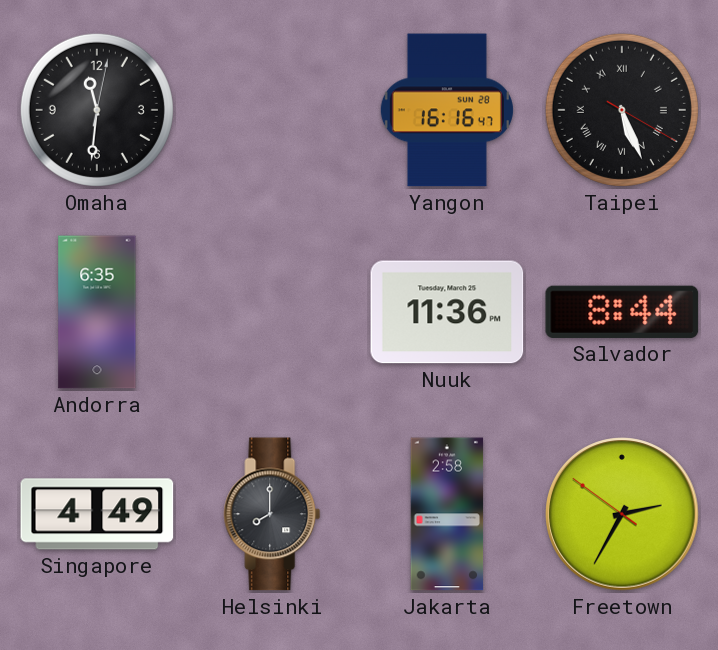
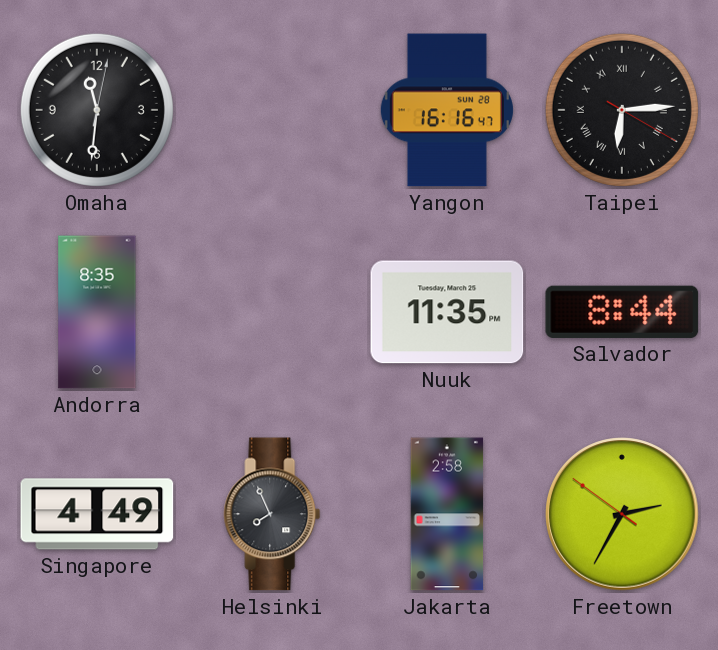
Taipei: 5:26 -> 6:14
Andorra: 6:35 -> 8:35
Nuuk: 11:36 -> 11:35
Helsinki: 8:00 -> 7:56
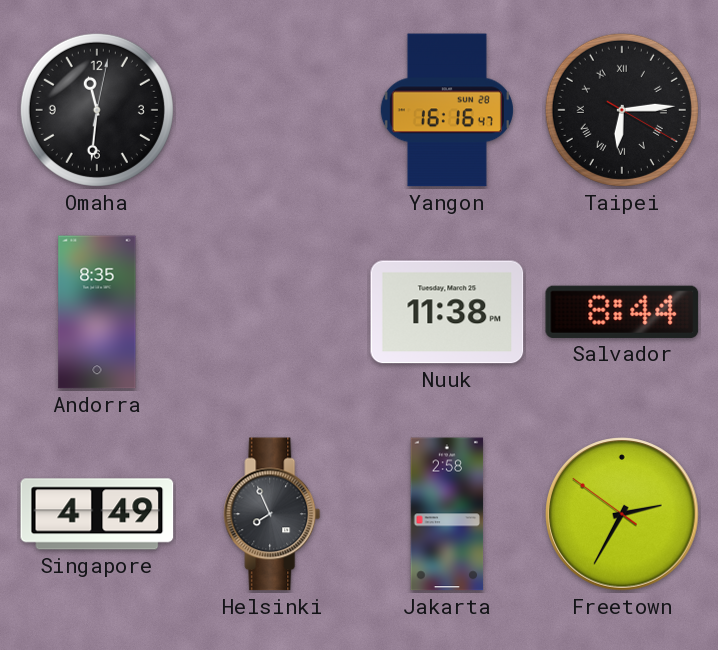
Nuuk: 11:35 -> 11:38
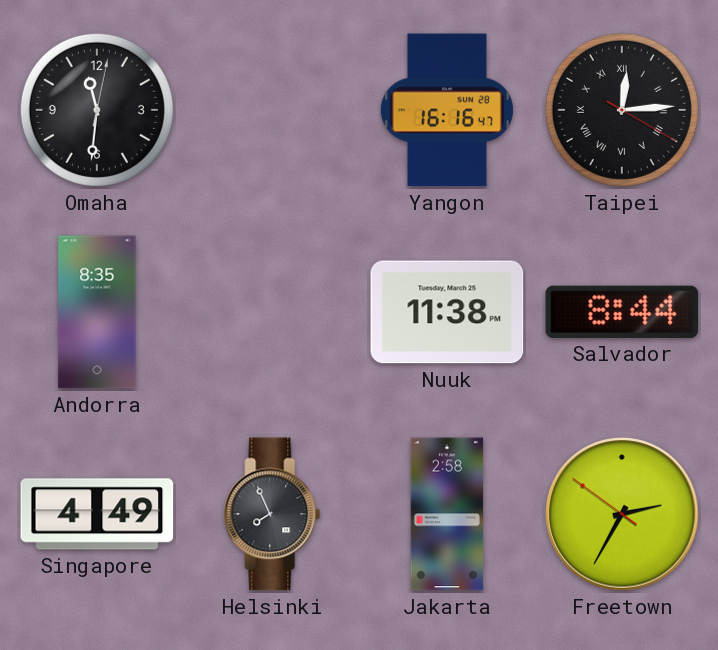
Taipei: 6:14 -> 12:14
